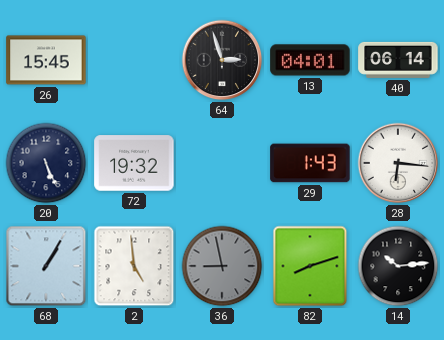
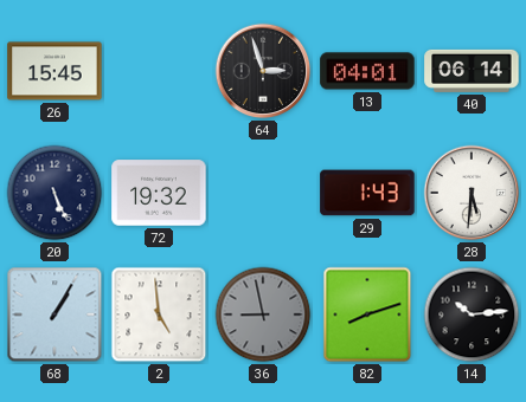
28: 6:16 -> 5:31
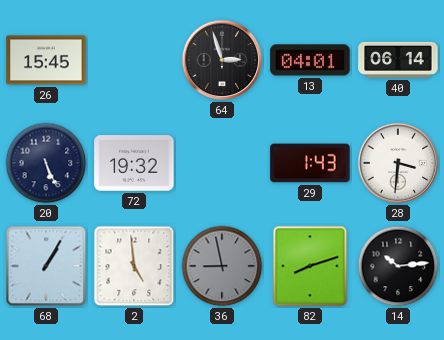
28: 5:31 -> 3:31
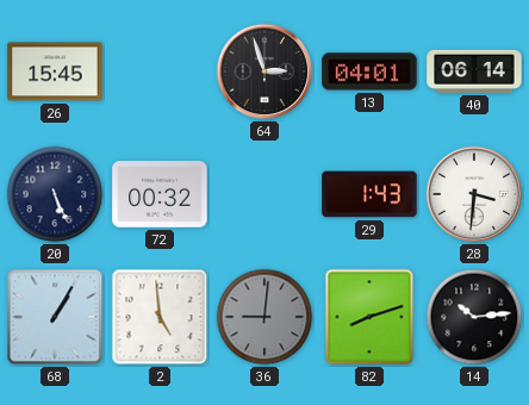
72: 19:32 -> 00:32
36: 8:58 -> 9:01
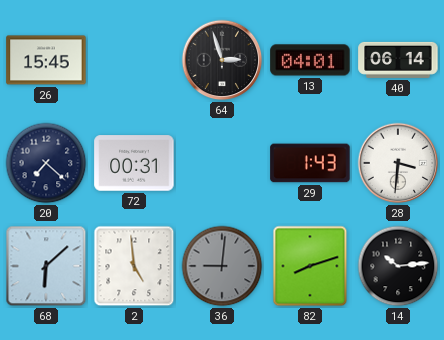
20: 5:26 -> 7:22
72: 00:32 -> 00:31
68: 1:05 -> 6:08
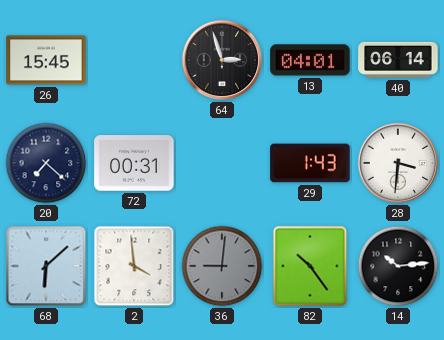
2: 4:59 -> 3:59
82: 8:12 -> 10:24
